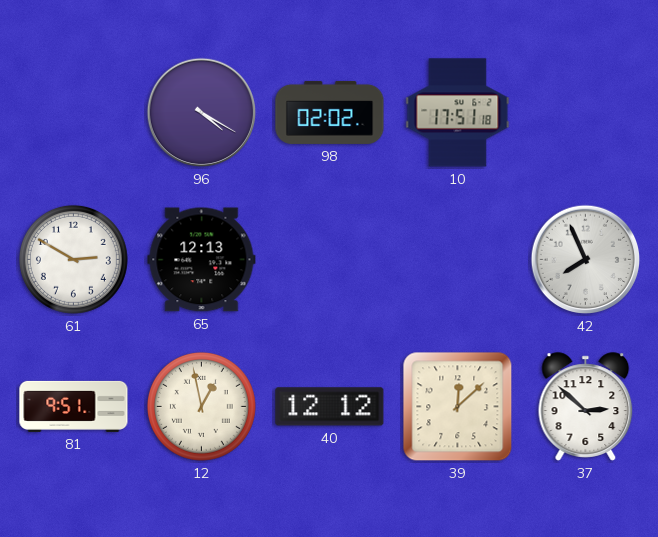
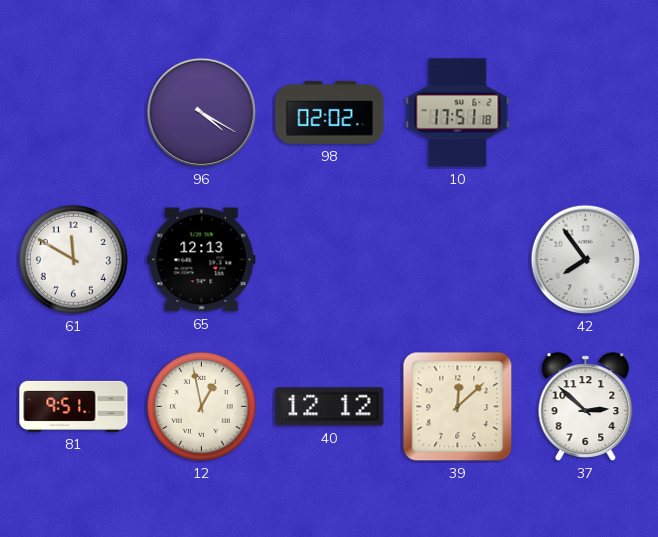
61: 2:50 -> 11:50
42: 7:56 -> 7:54
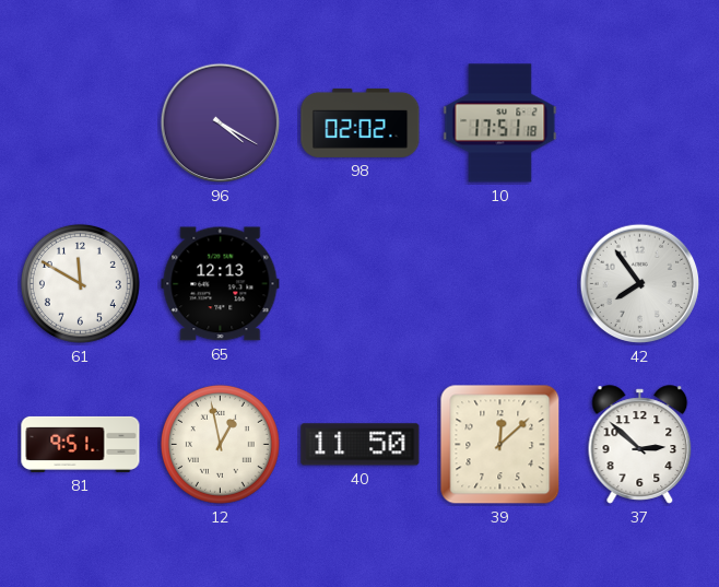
40: 12:12 -> 11:50
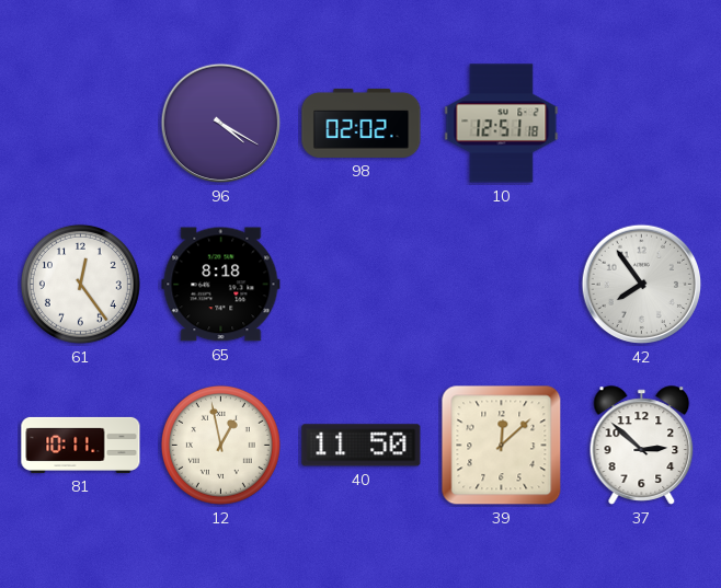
10: 17:51 -> 12:51
61: 11:50 -> 12:24
65: 12:13 -> 8:18
81: 9:51 -> 10:11
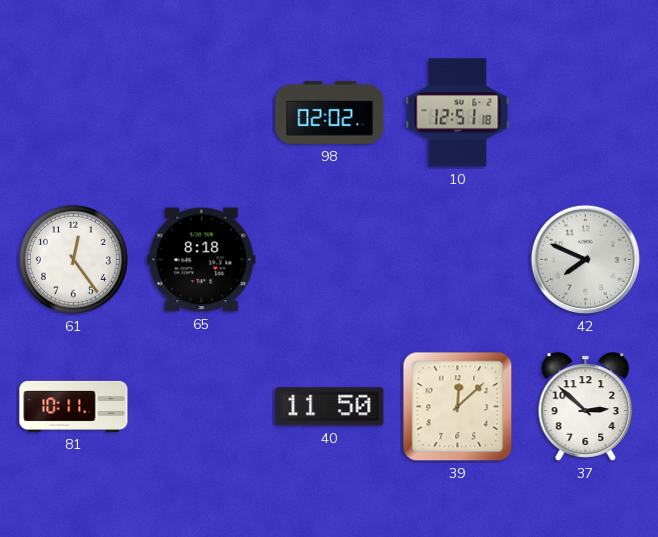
96: 4:20 -> none
42: 7:54 -> 7:49
12: 12:58 -> none
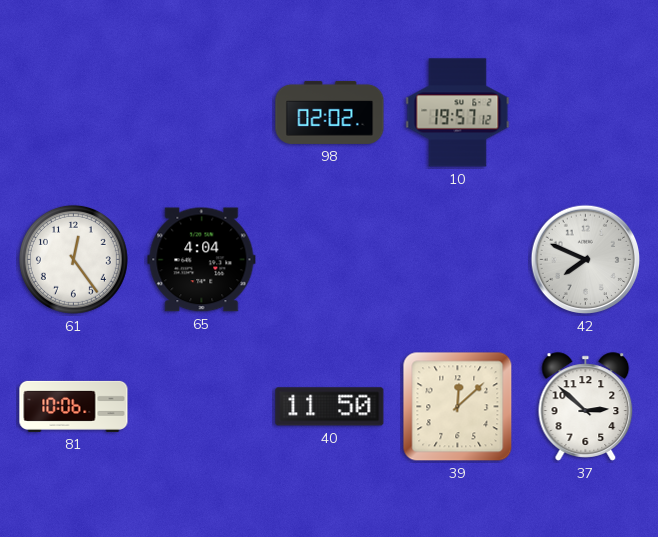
10: 12:51 -> 19:57
65: 8:18 -> 4:04
81: 10:11 -> 10:06
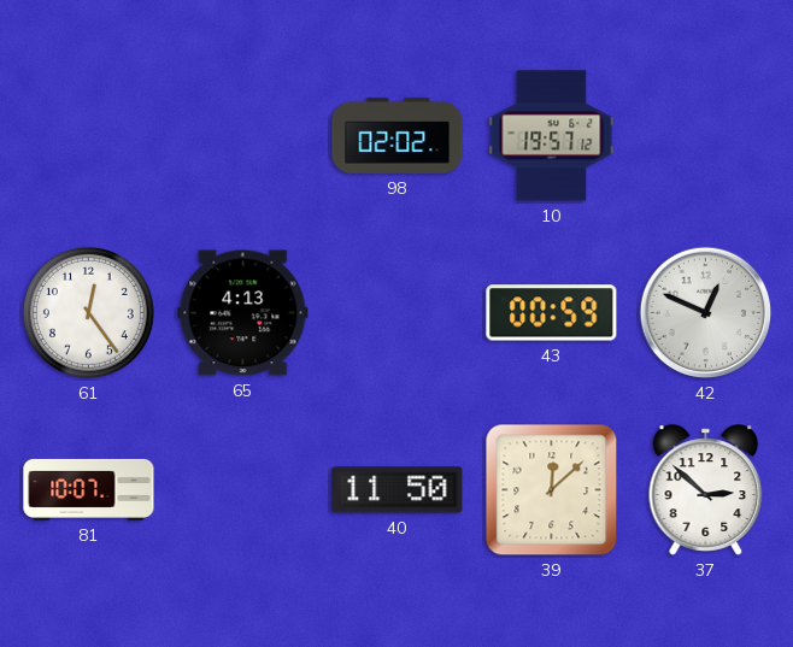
65: 4:04 -> 4:13
43: none -> 00:59
42: 7:49 -> 12:49
81: 10:06 -> 10:07
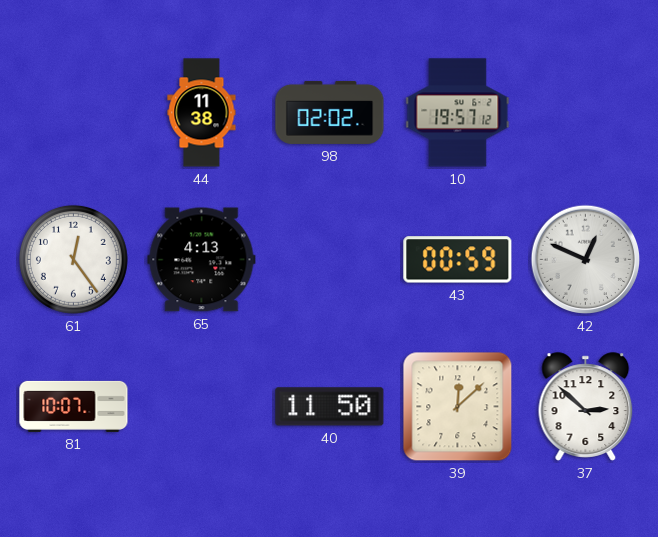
44: none -> 11:38
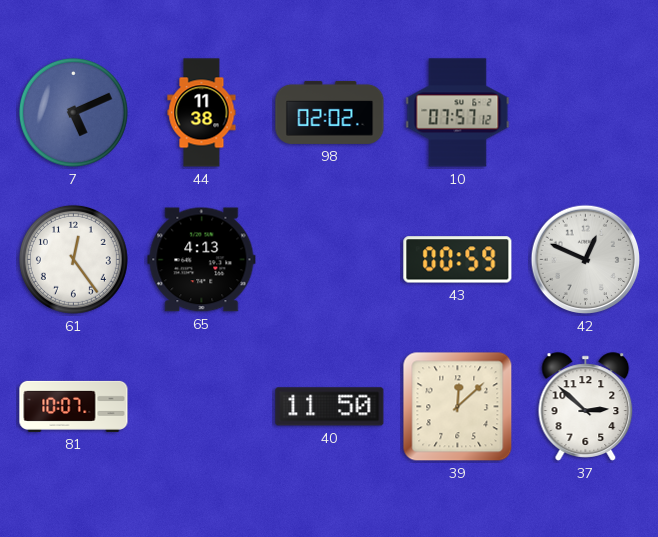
7: none -> 5:11
10: 19:57 -> 07:57
